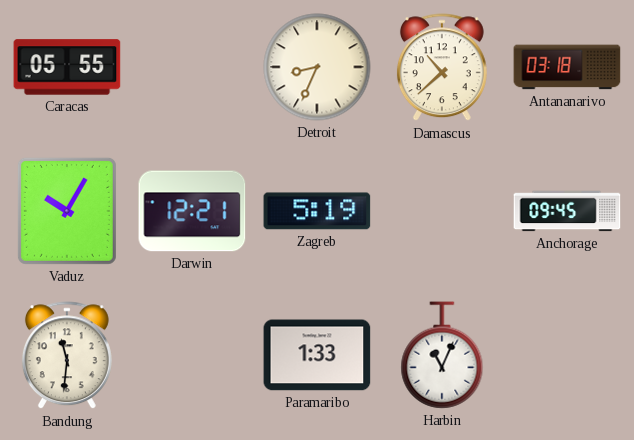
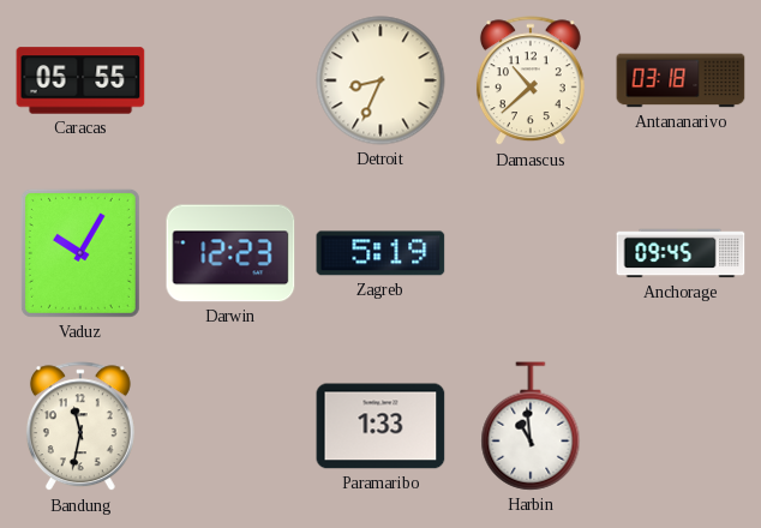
Darwin: 12:21 -> 12:23
Bandung: 11:31 -> 11:32
Harbin: 11:04 -> 10:59
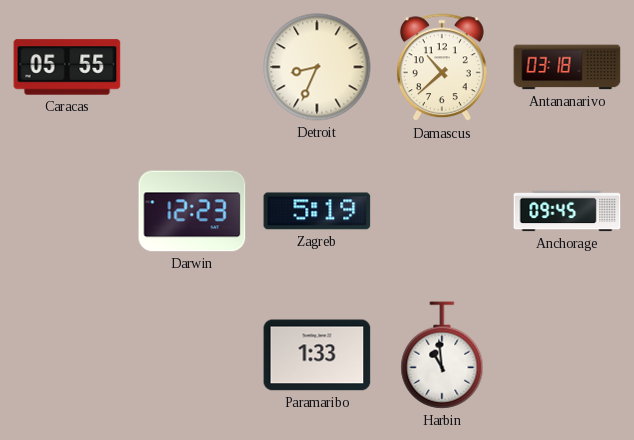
Vaduz: 10:05 -> none
Bandung: 11:32 -> none
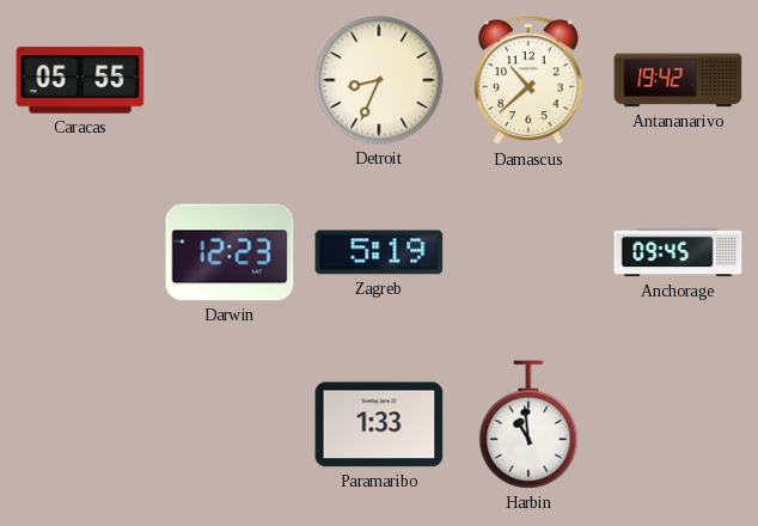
Antananarivo: 03:18 -> 19:42
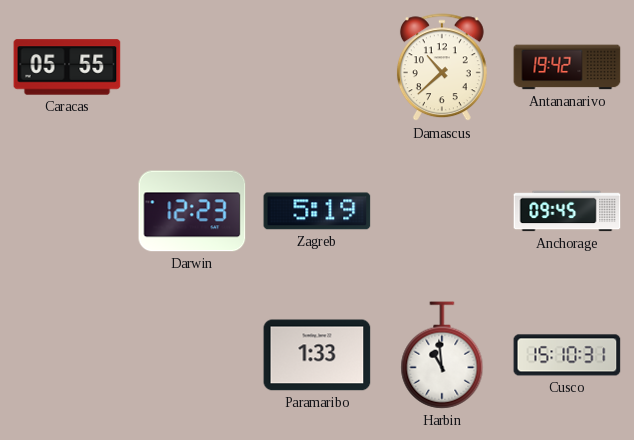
Detroit: 8:34 -> none
Cusco: none -> 15:10
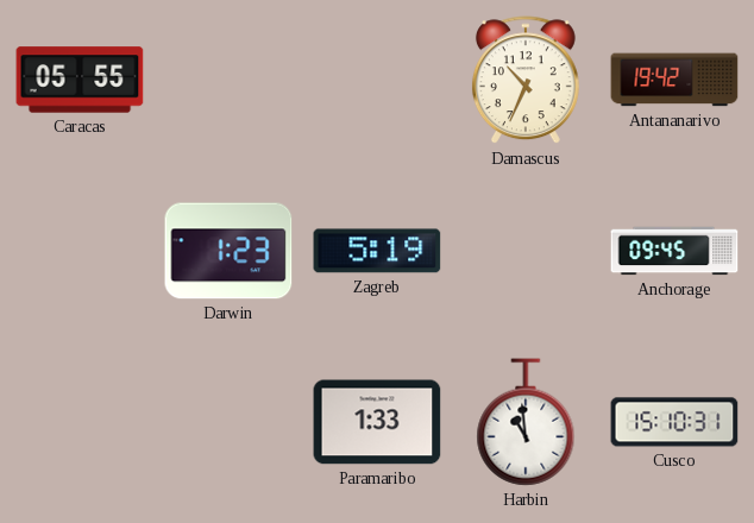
Damascus: 10:38 -> 10:34
Darwin: 12:23 -> 1:23
